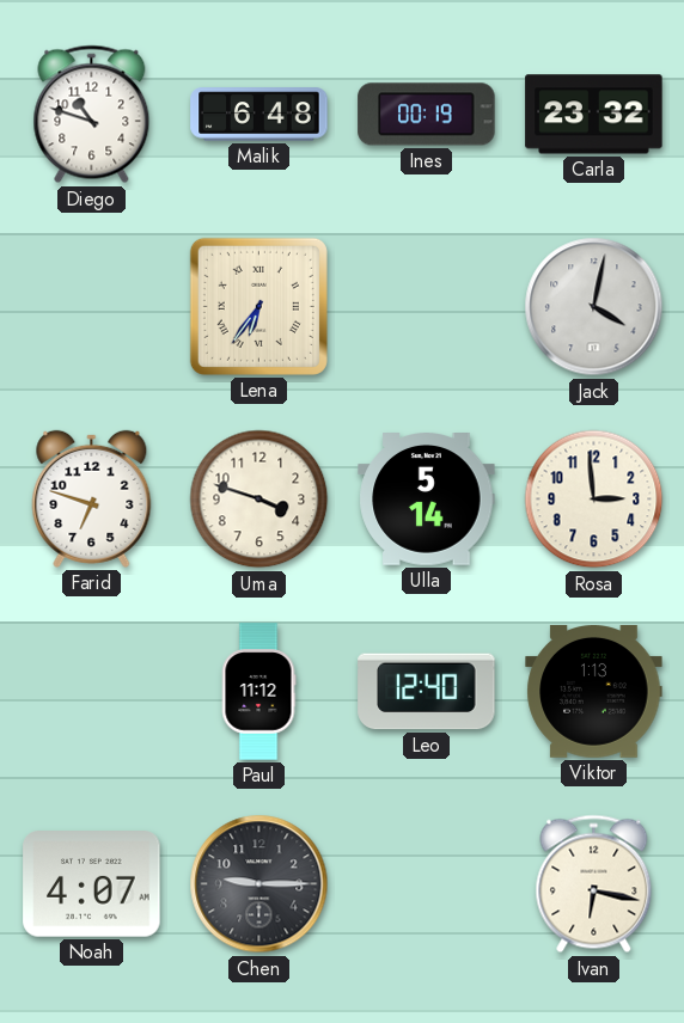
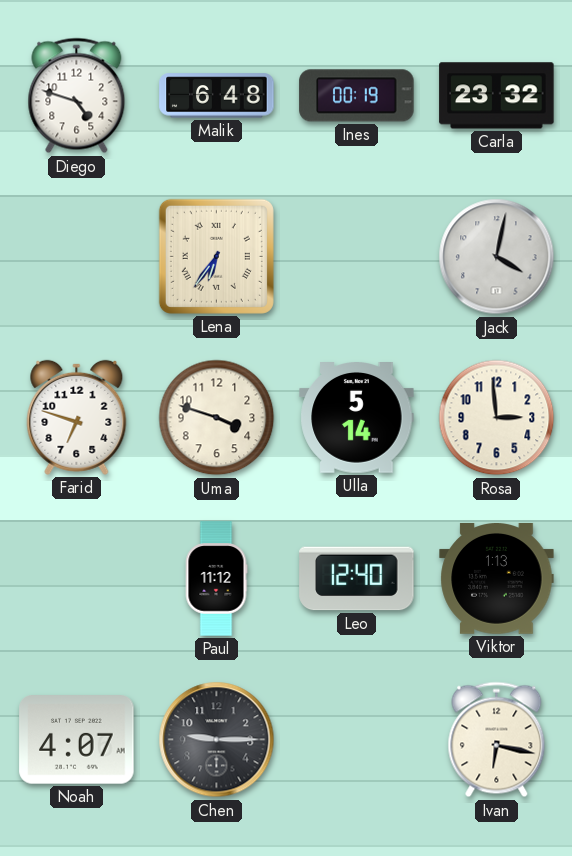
Diego: 10:48 -> 4:48
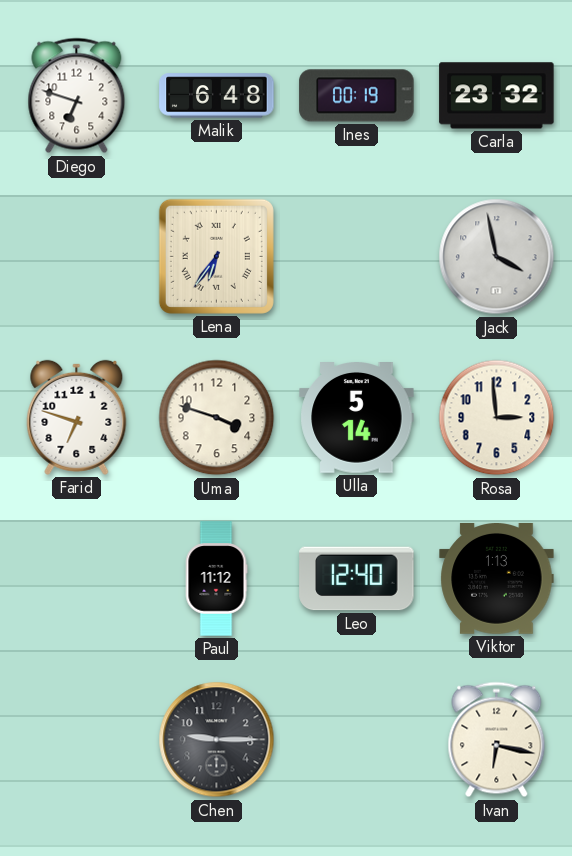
Diego: 4:48 -> 6:48
Jack: 4:02 -> 3:58
Noah: 4:07 -> none
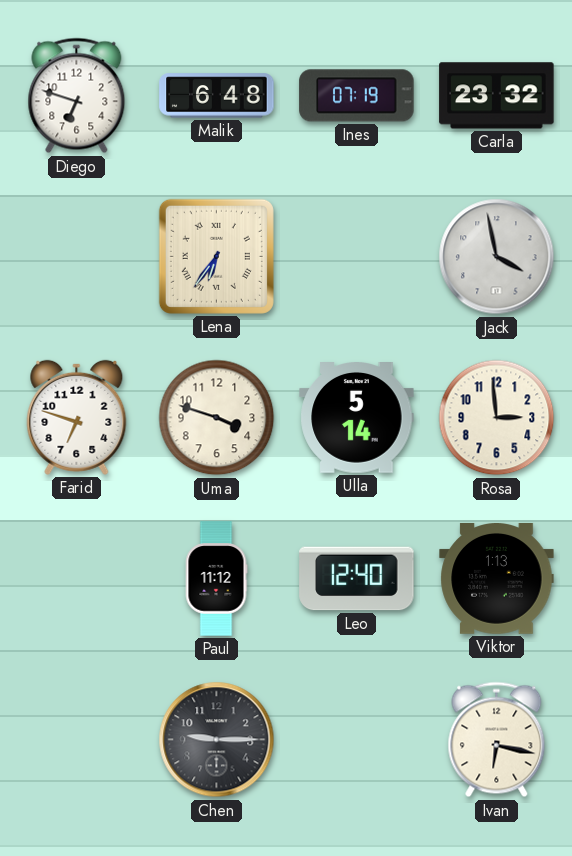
Ines: 00:19 -> 07:19
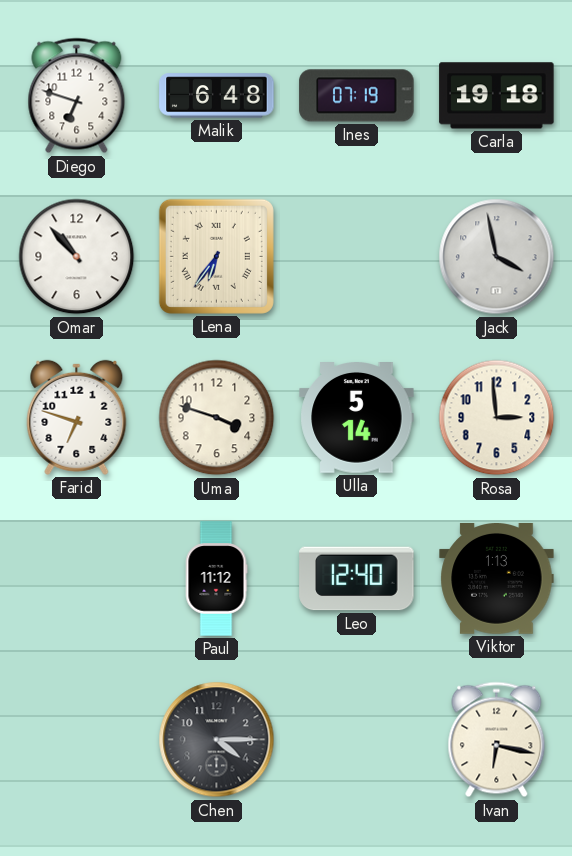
Carla: 23:32 -> 19:18
Omar: none -> 10:53
Chen: 9:15 -> 4:15
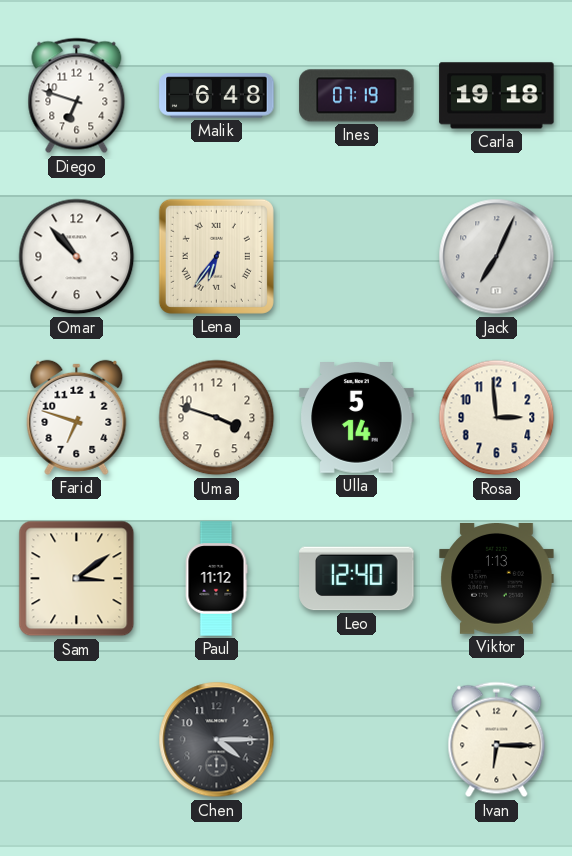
Jack: 3:58 -> 7:04
Sam: none -> 3:09
Ivan: 6:17 -> 6:15
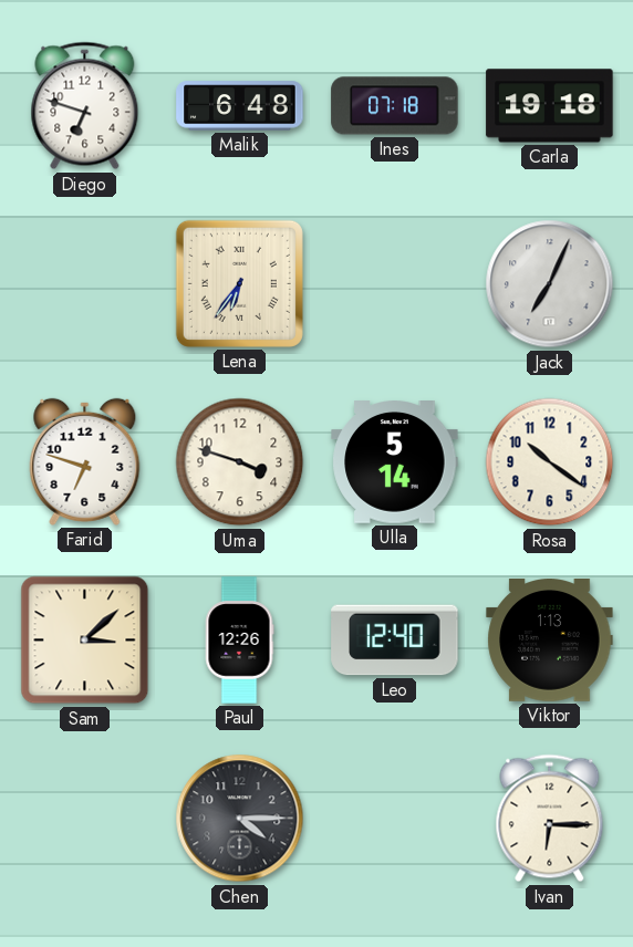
Ines: 07:19 -> 07:18
Omar: 10:53 -> none
Rosa: 2:59 -> 10:21
Sam: 3:09 -> 3:08
Paul: 11:12 -> 12:26
